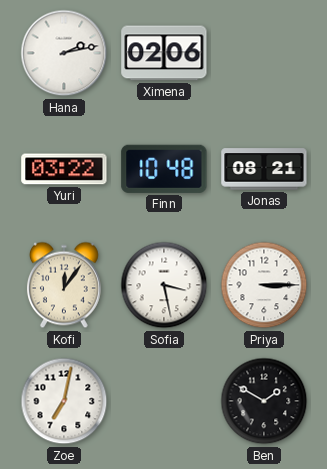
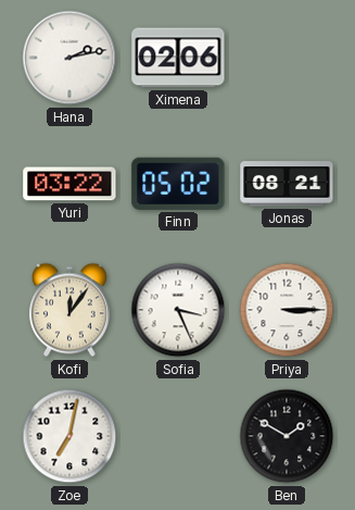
Finn: 10:48 -> 05:02
Sofia: 3:28 -> 3:26
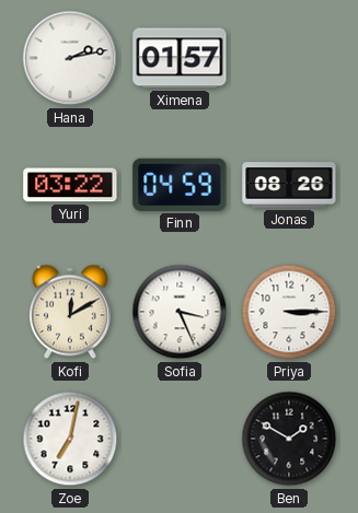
Ximena: 02:06 -> 01:57
Finn: 05:02 -> 04:59
Jonas: 08:21 -> 08:26
Kofi: 12:06 -> 12:10
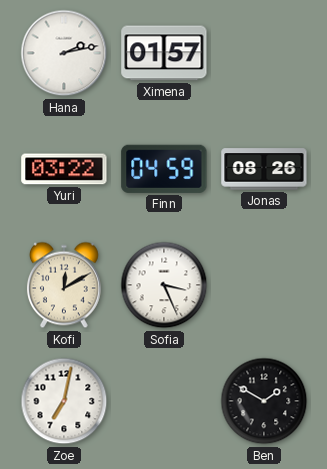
Priya: 3:15 -> none
